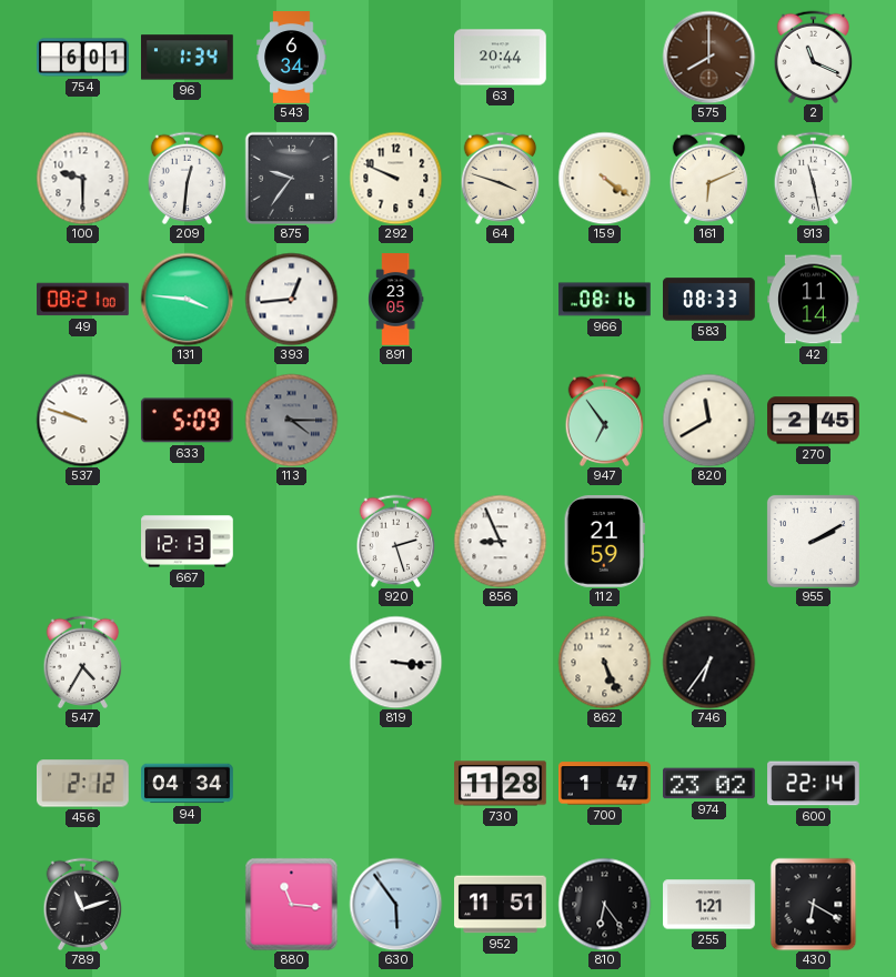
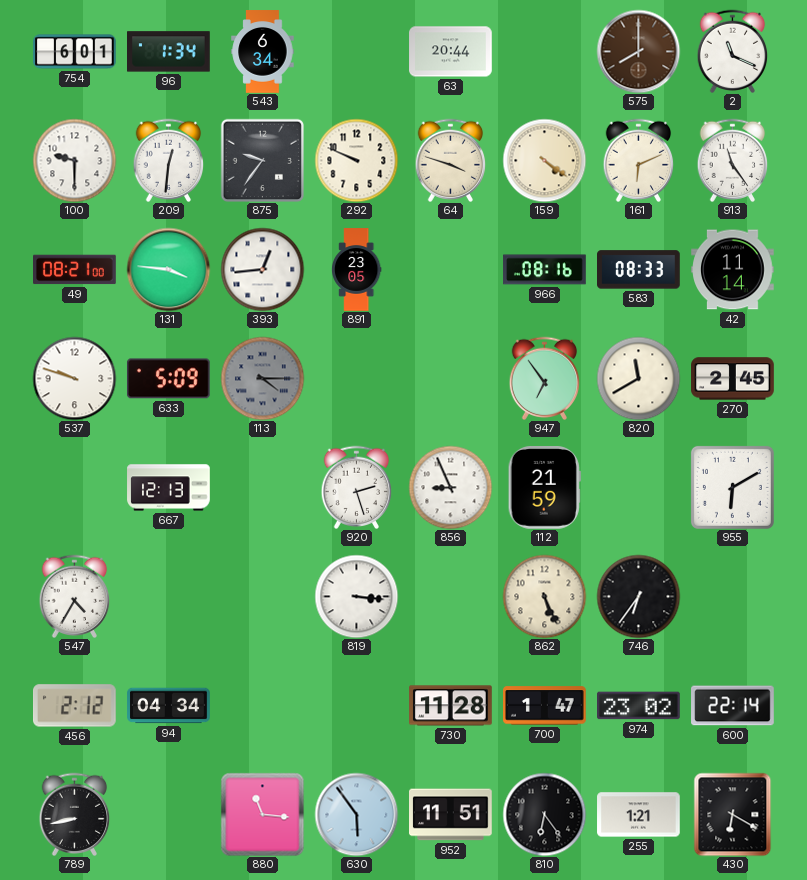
913: 11:28 -> 11:24
955: 2:10 -> 6:10
789: 11:12 -> 8:43
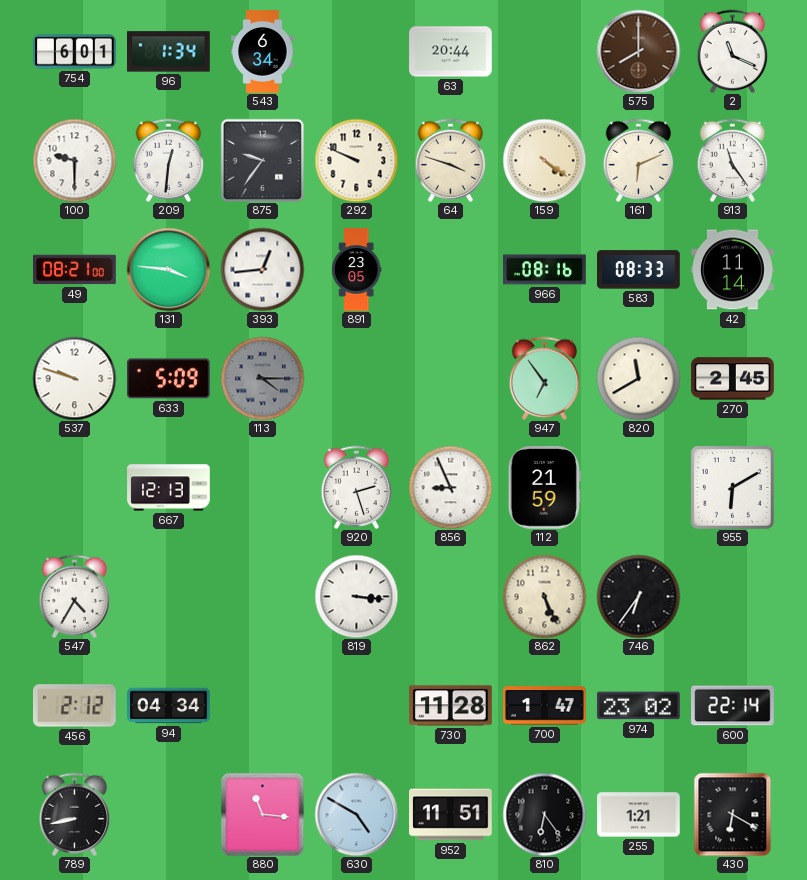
630: 5:54 -> 4:50
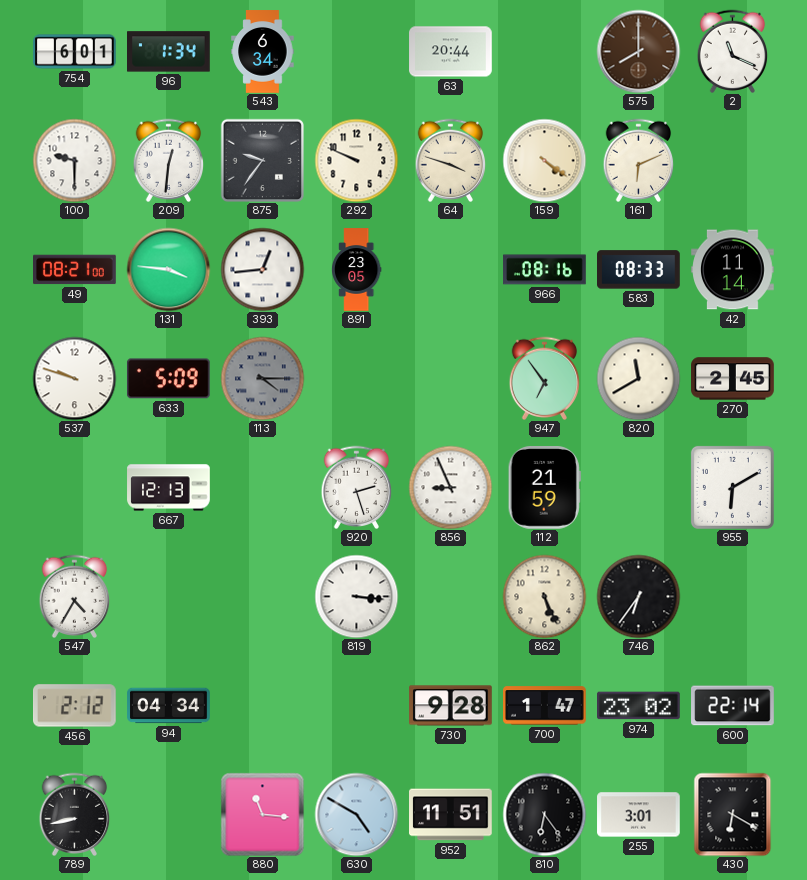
913: 11:24 -> none
730: 11:28 -> 9:28
255: 1:21 -> 3:01
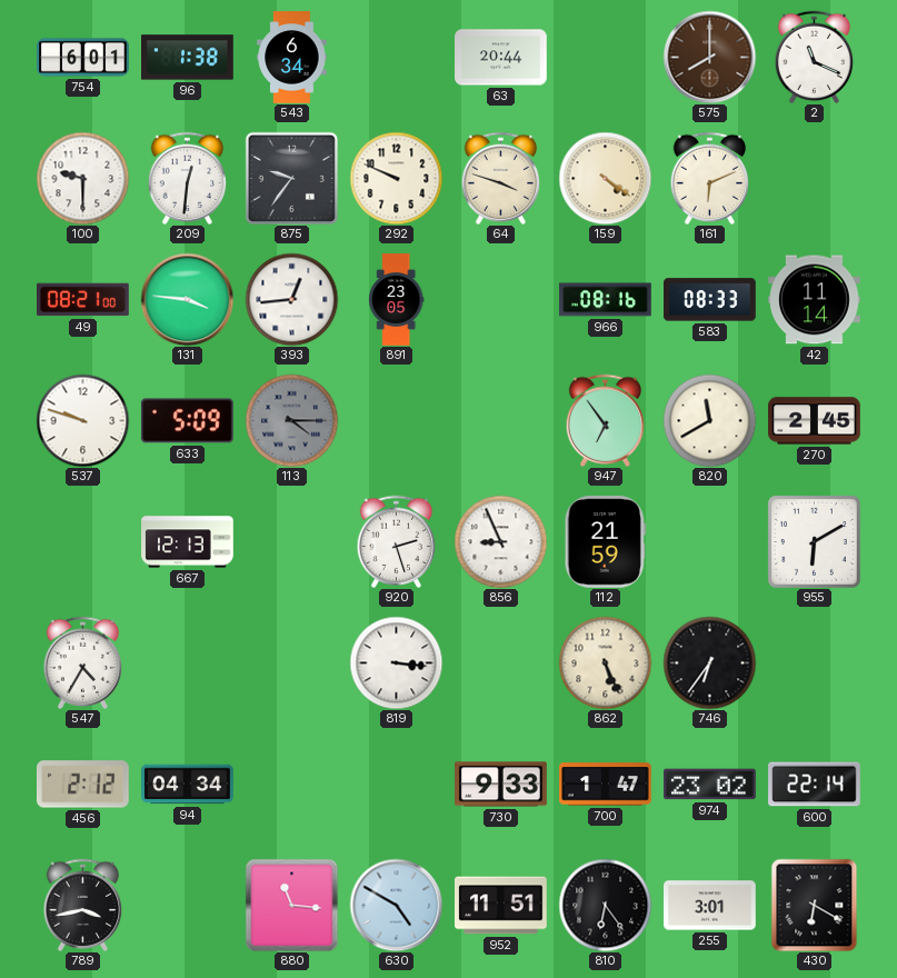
96: 1:34 -> 1:38
730: 9:28 -> 9:33
789: 8:43 -> 3:43
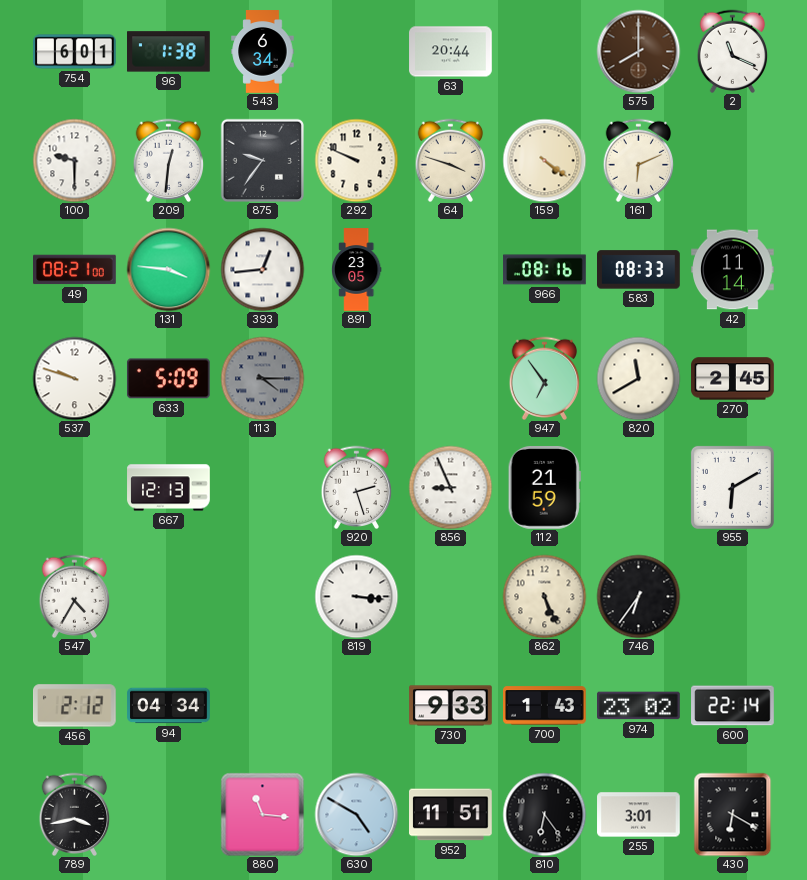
700: 1:47 -> 1:43
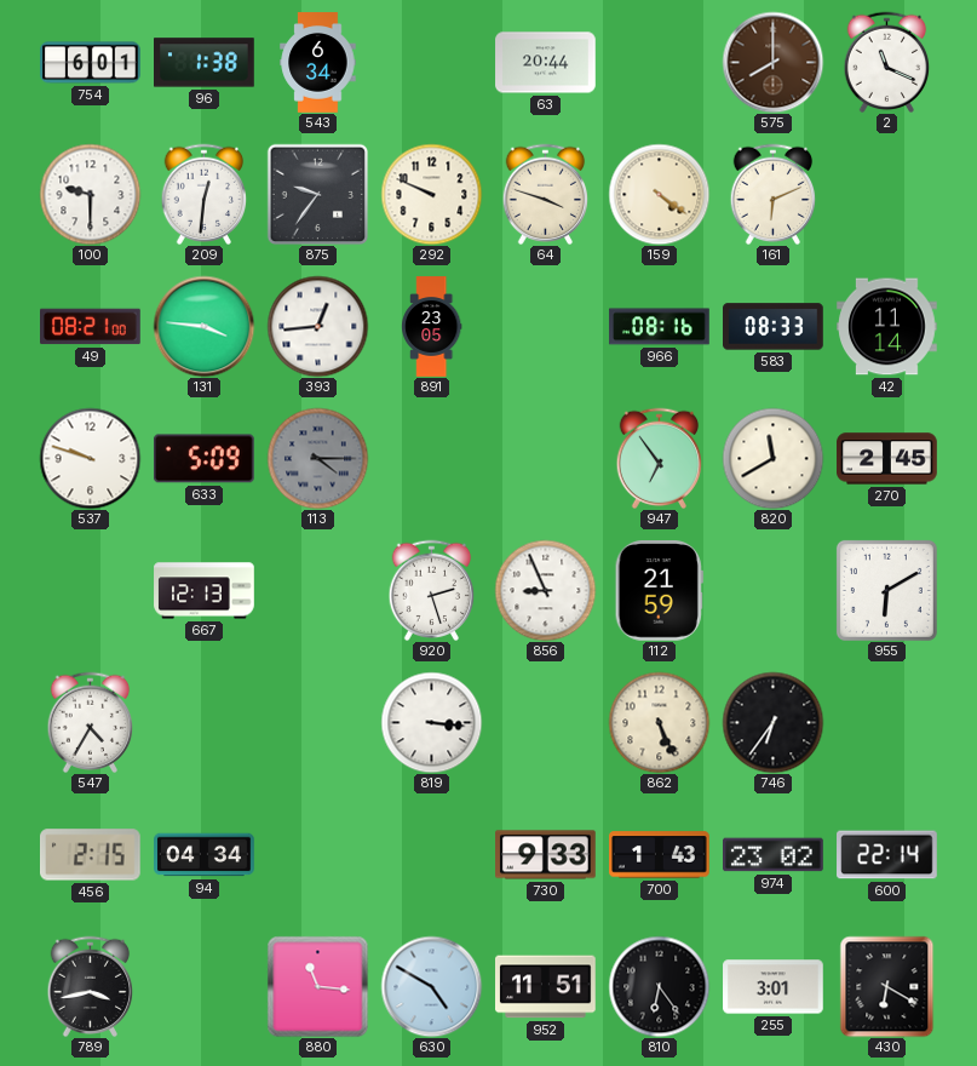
456: 2:12 -> 2:15
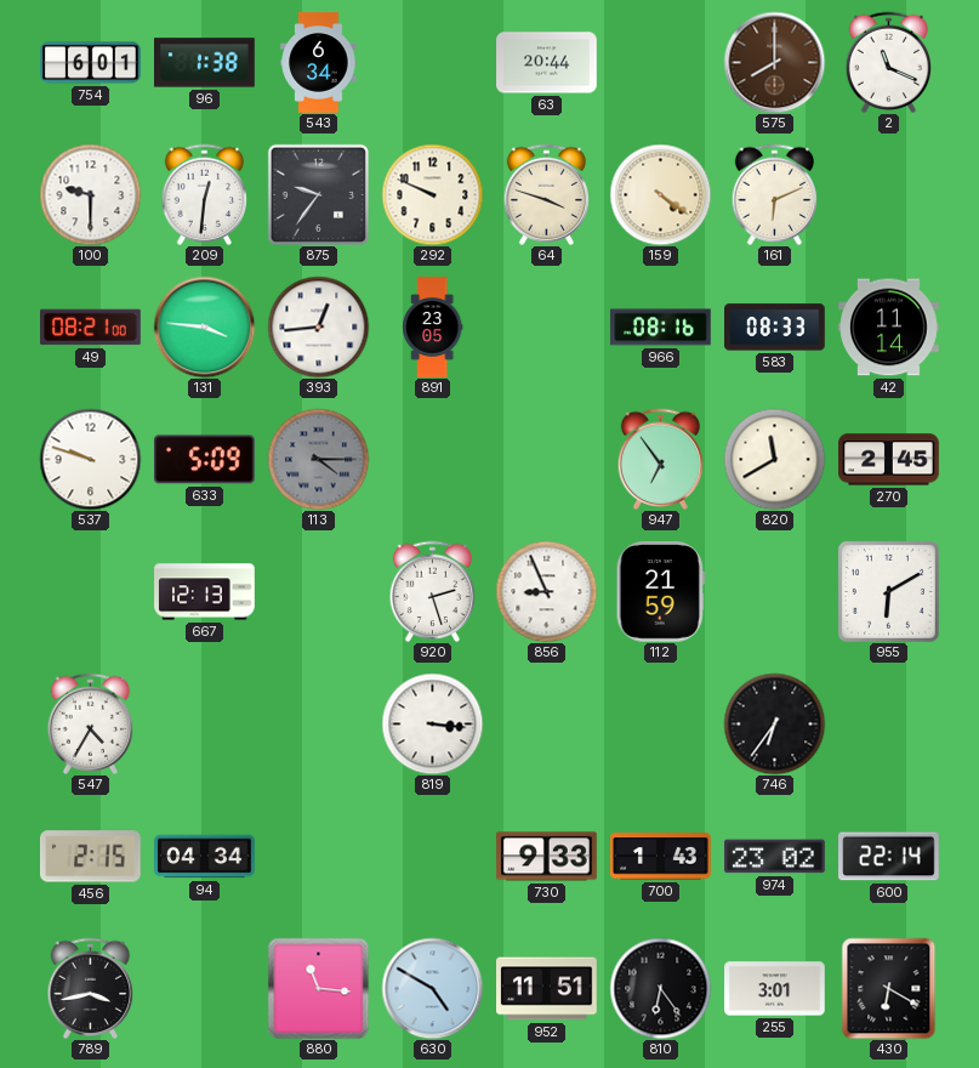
862: 5:26 -> none
